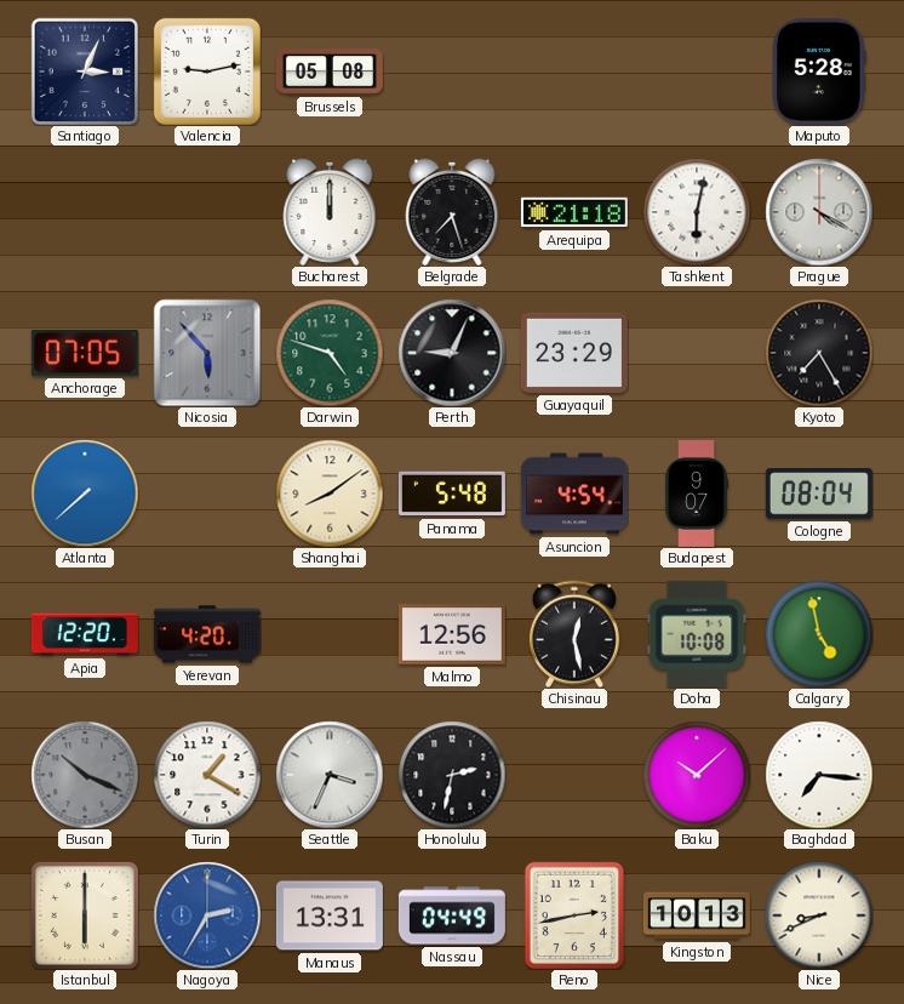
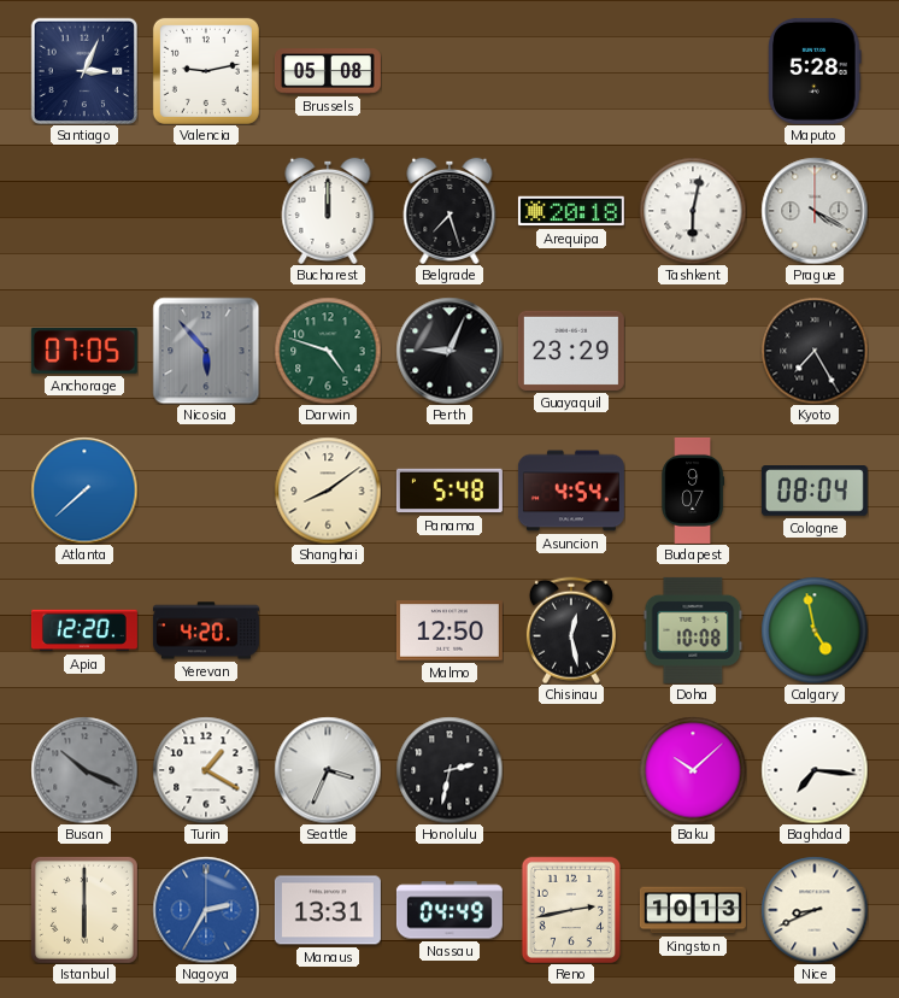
Arequipa: 21:18 -> 20:18
Malmo: 12:56 -> 12:50
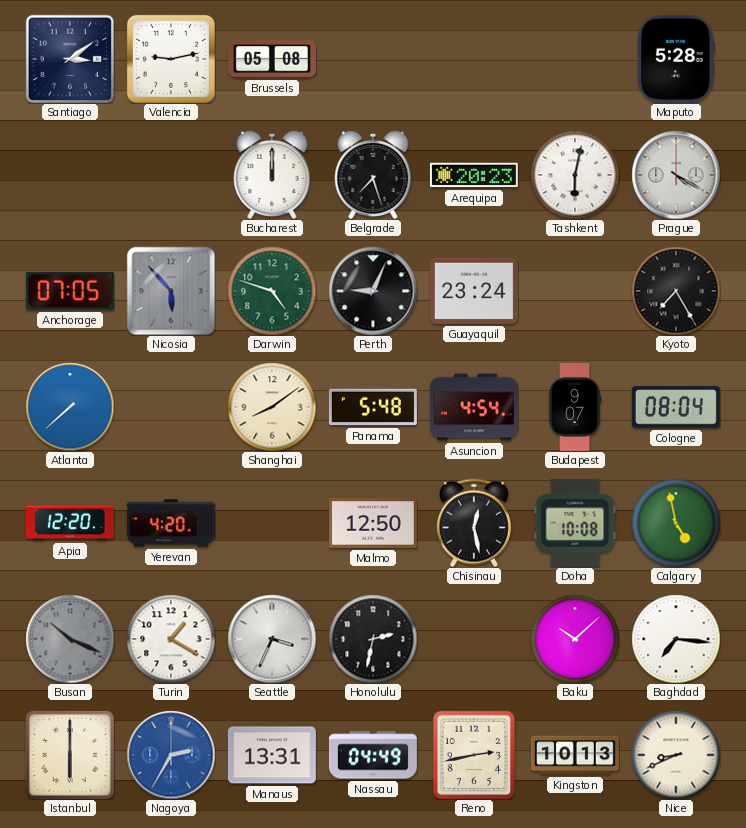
Santiago: 3:04 -> 3:09
Arequipa: 20:18 -> 20:23
Guayaquil: 23:29 -> 23:24
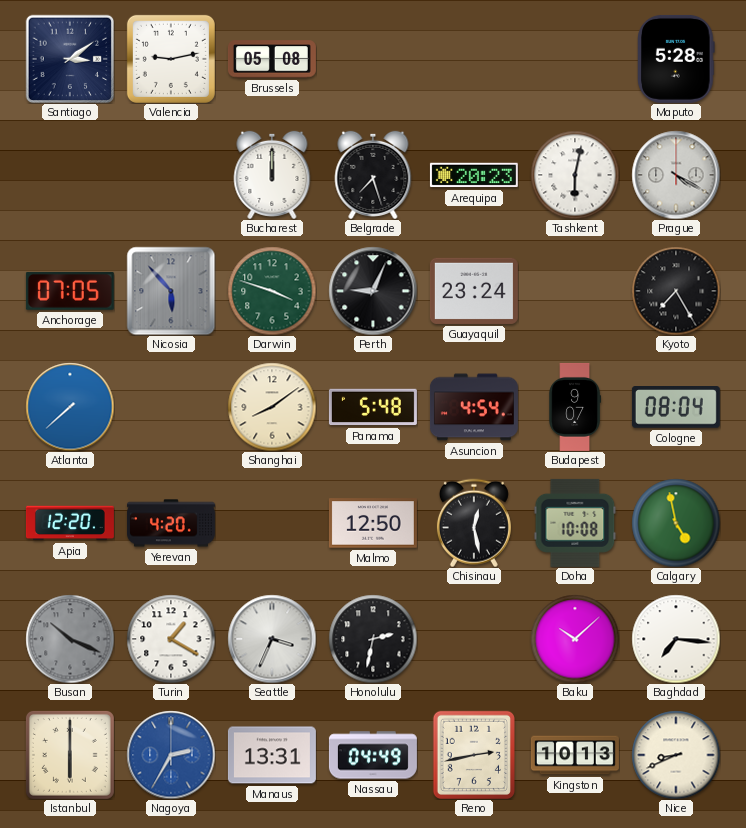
Darwin: 4:48 -> 3:48
